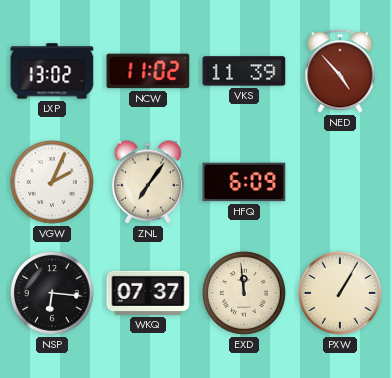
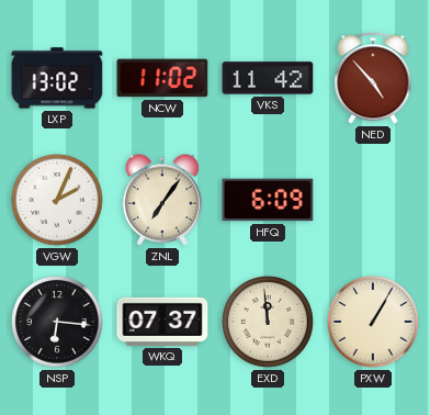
VKS: 11:39 -> 11:42
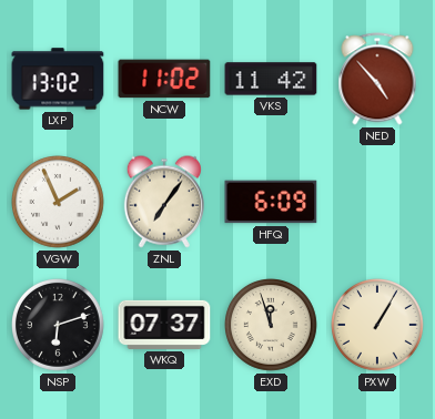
VGW: 2:04 -> 1:56
NSP: 6:16 -> 6:12
EXD: 11:59 -> 11:57
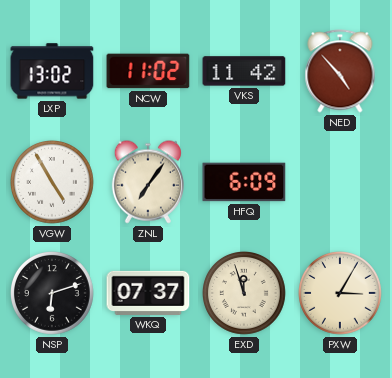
VGW: 1:56 -> 4:55
PXW: 1:05 -> 3:05
